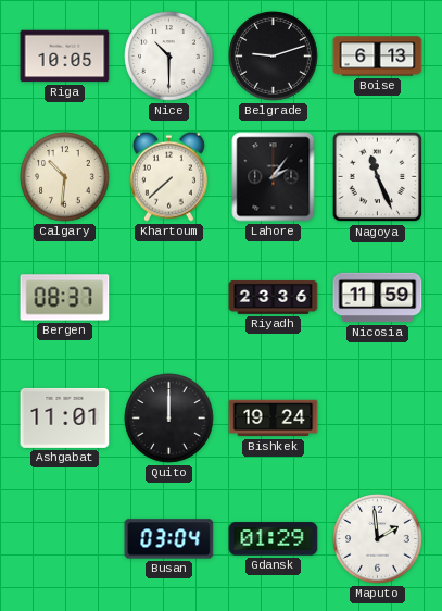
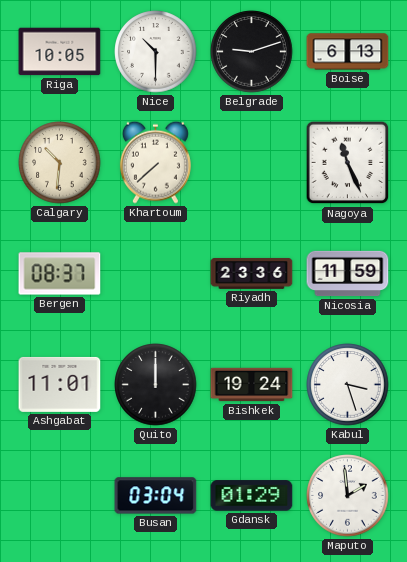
Lahore: 2:06 -> none
Kabul: none -> 3:27
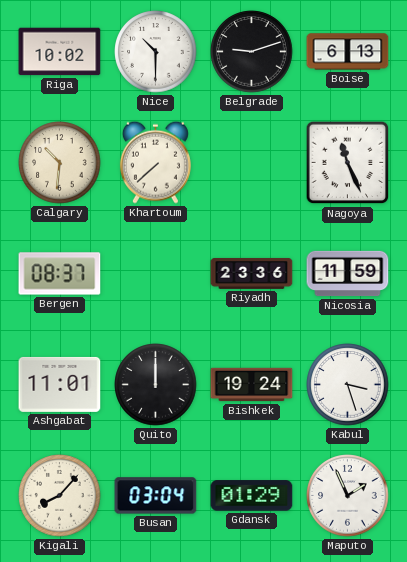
Riga: 10:05 -> 10:02
Kigali: none -> 8:07
Maputo: 1:59 -> 1:56
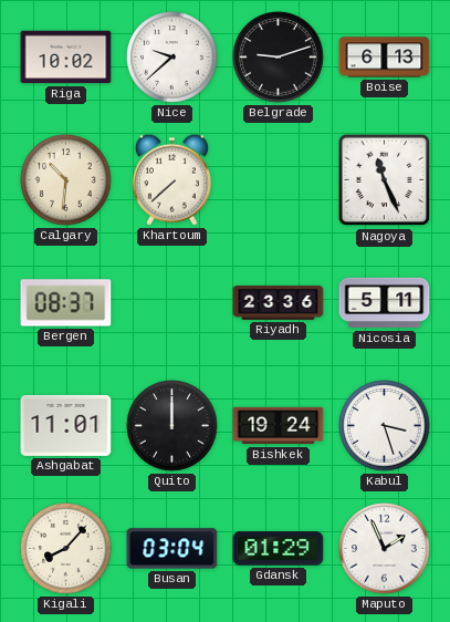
Nice: 10:30 -> 9:38
Nicosia: 11:59 -> 5:11
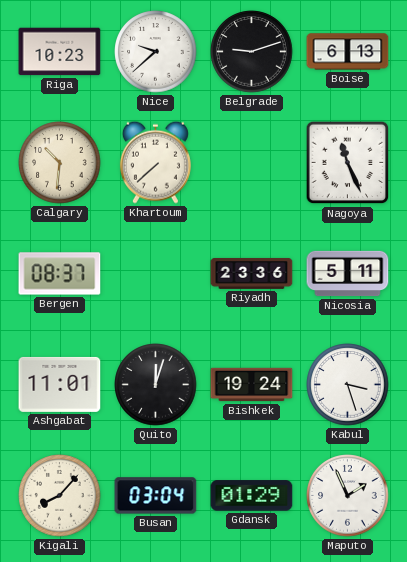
Riga: 10:02 -> 10:23
Quito: 12:00 -> 12:03
